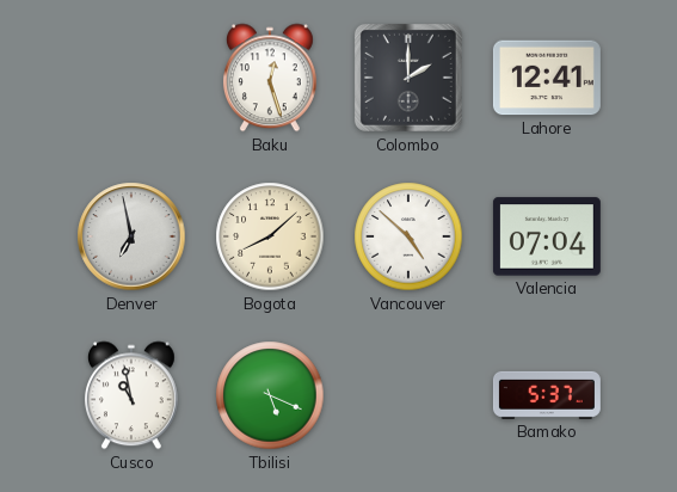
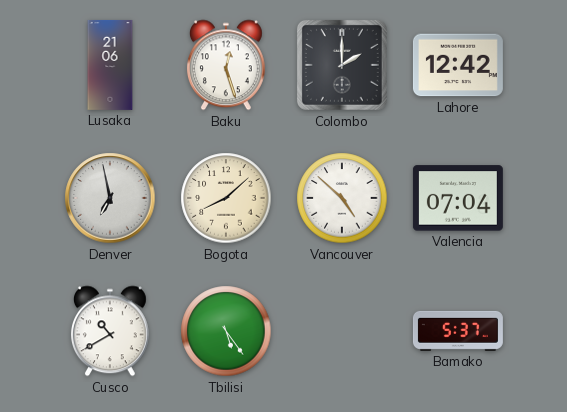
Lusaka: none -> 21:06
Lahore: 12:41 -> 12:42
Cusco: 10:58 -> 10:40
Tbilisi: 5:19 -> 5:24
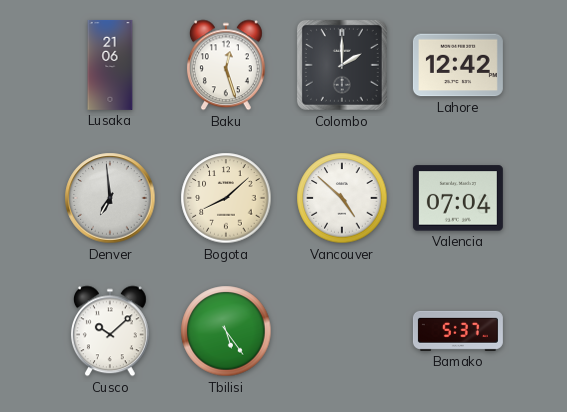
Denver: 6:58 -> 6:59
Cusco: 10:40 -> 10:08
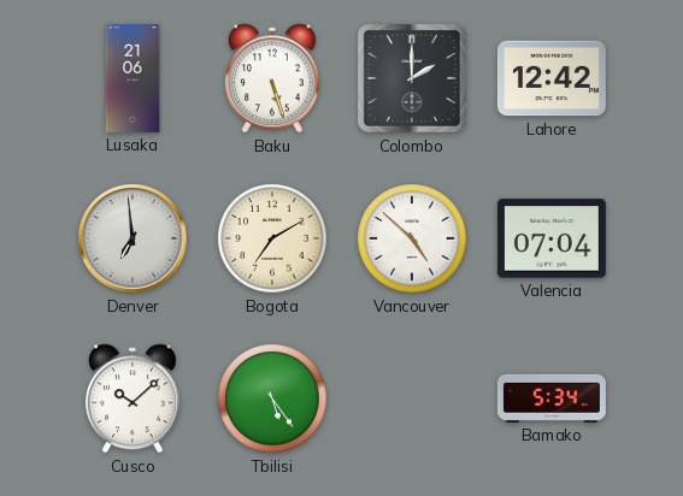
Baku: 12:27 -> 5:27
Bogota: 8:08 -> 7:10
Bamako: 5:37 -> 5:34
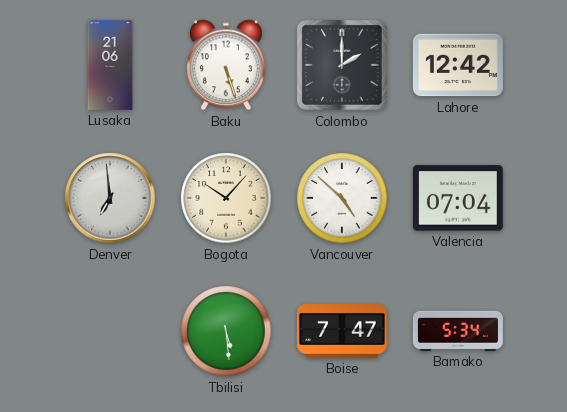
Bogota: 7:10 -> 10:07
Cusco: 10:08 -> none
Tbilisi: 5:24 -> 5:29
Boise: none -> 7:47
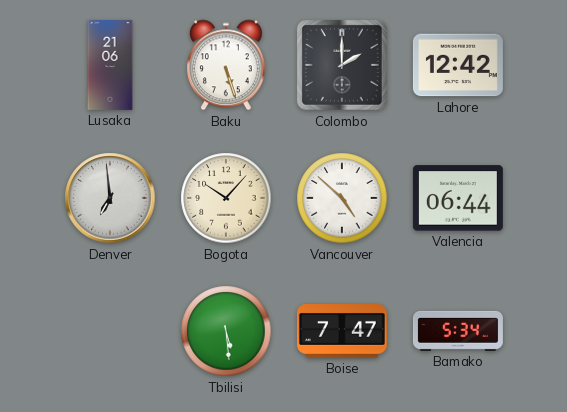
Valencia: 07:04 -> 06:44
